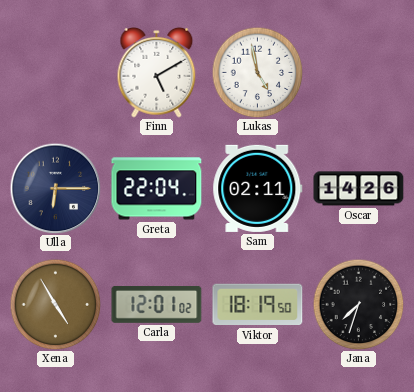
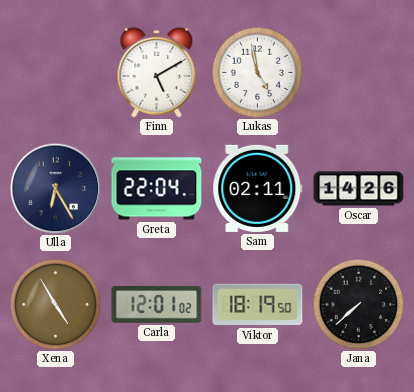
Ulla: 6:15 -> 6:25
Jana: 7:33 -> 7:38
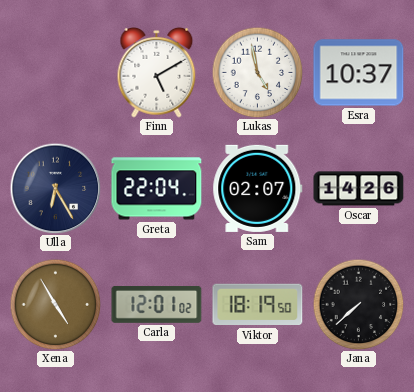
Esra: none -> 10:37
Sam: 02:11 -> 02:07
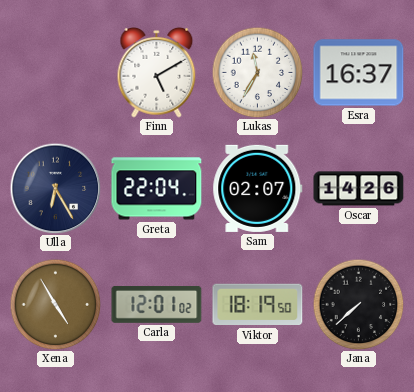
Lukas: 4:58 -> 11:35
Esra: 10:37 -> 16:37
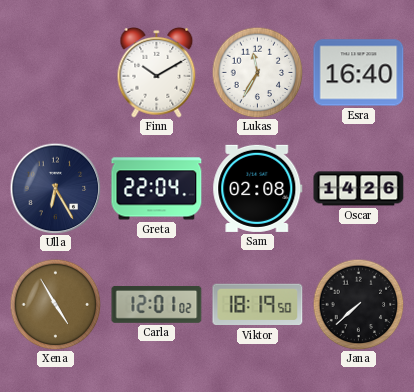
Finn: 5:10 -> 10:10
Esra: 16:37 -> 16:40
Sam: 02:07 -> 02:08
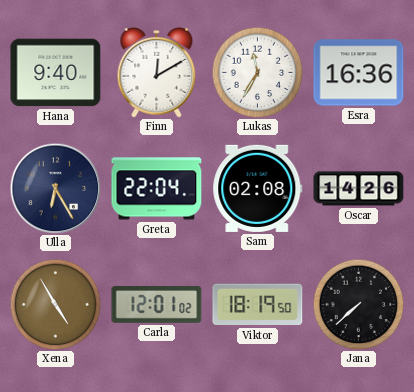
Hana: none -> 9:40
Finn: 10:10 -> 12:10
Esra: 16:40 -> 16:36
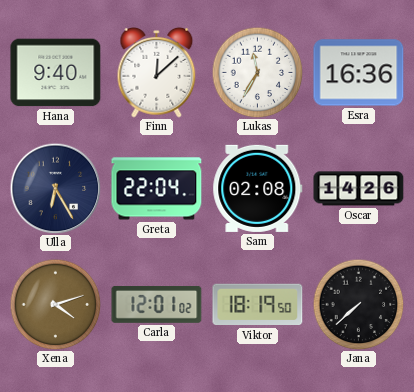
Finn: 12:10 -> 12:08
Xena: 4:55 -> 4:12
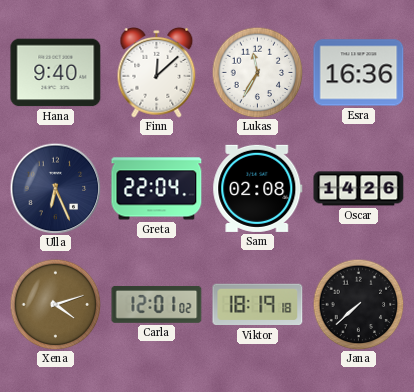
Ulla: 6:25 -> 6:26
Viktor: 18:19:50 -> 18:19:18
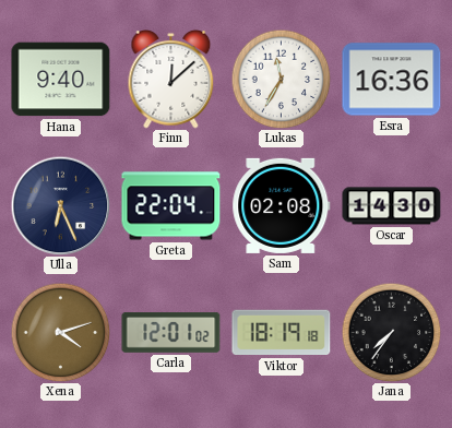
Oscar: 14:26 -> 14:30
Jana: 7:38 -> 7:36
